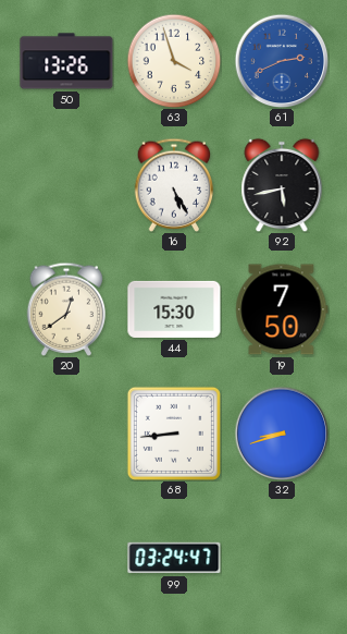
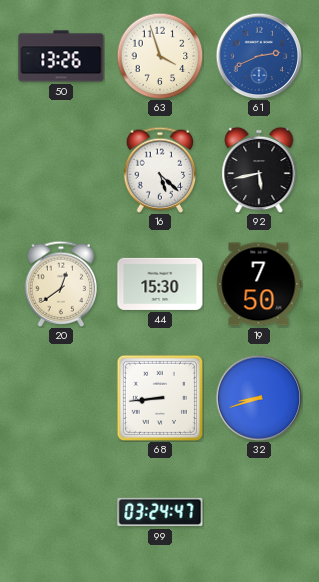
16: 5:25 -> 5:22
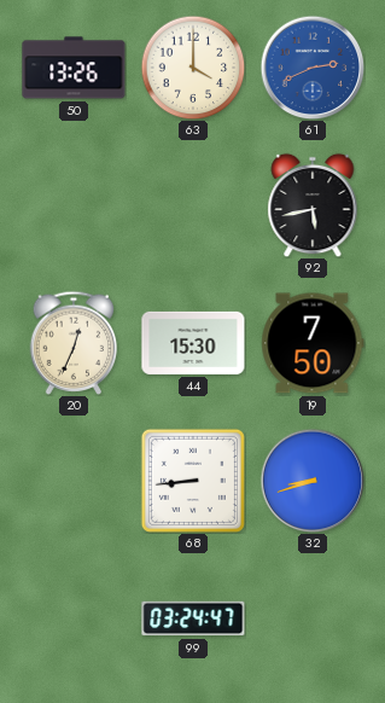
63: 3:57 -> 4:00
16: 5:22 -> none
20: 12:39 -> 12:34
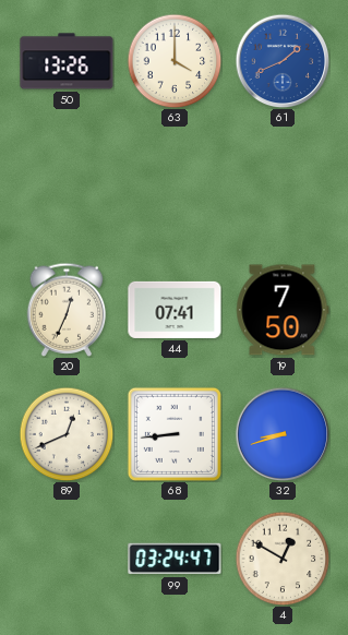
61: 2:41 -> 1:41
92: 5:43 -> none
44: 15:30 -> 07:41
89: none -> 12:41
4: none -> 12:50
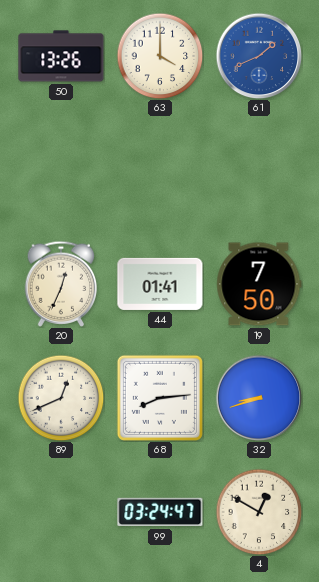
44: 07:41 -> 01:41
68: 8:44 -> 8:14
